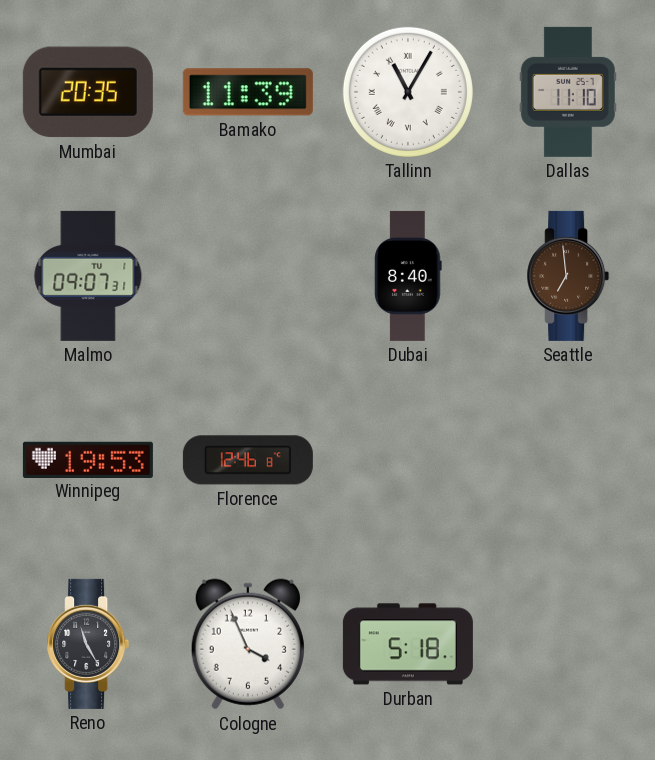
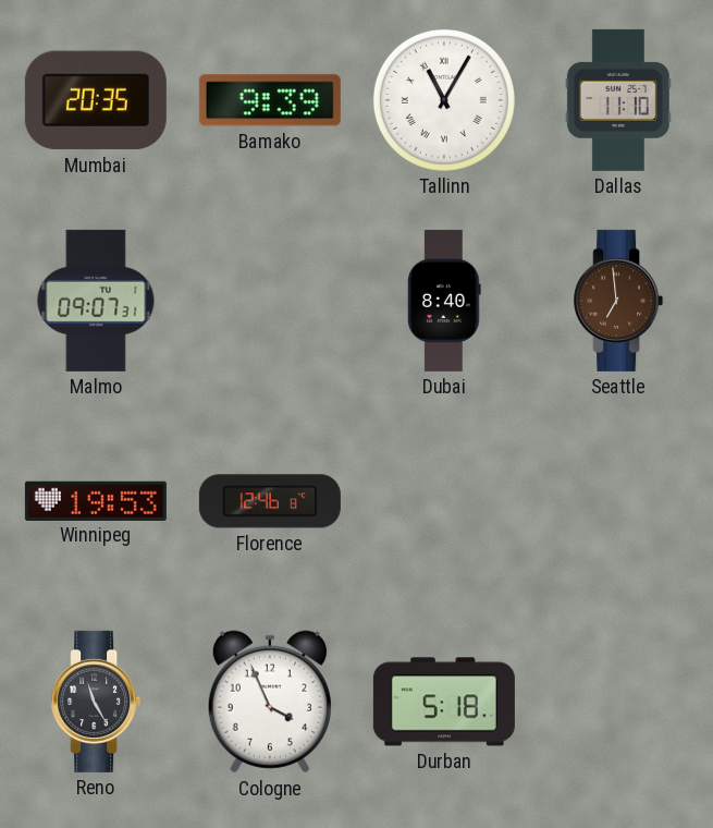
Bamako: 11:39 -> 9:39
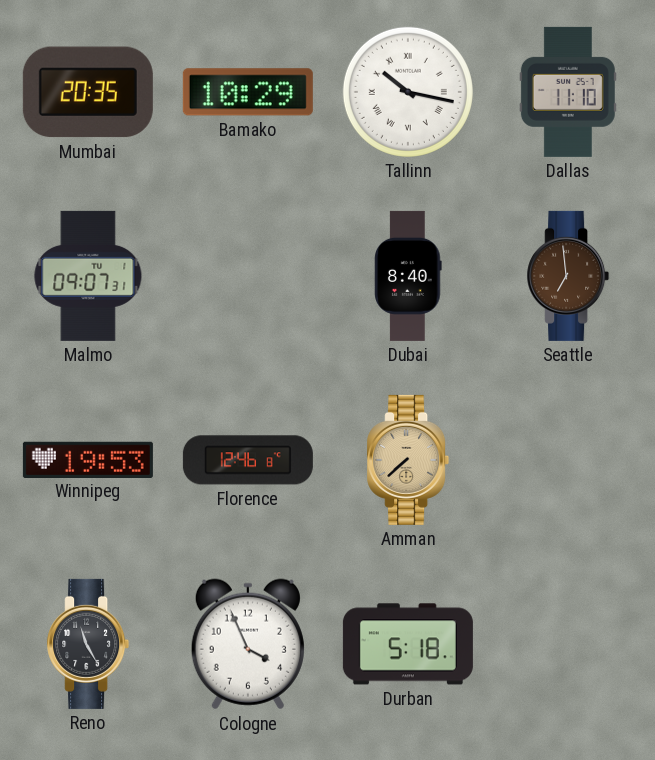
Bamako: 9:39 -> 10:29
Tallinn: 11:05 -> 10:17
Amman: none -> 7:38
